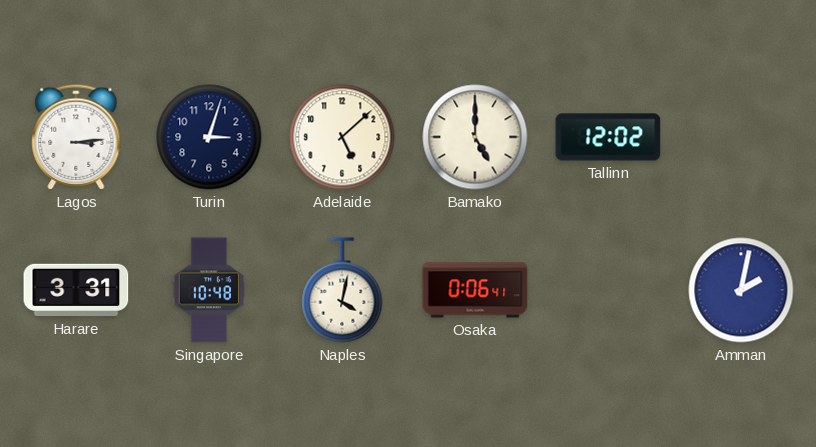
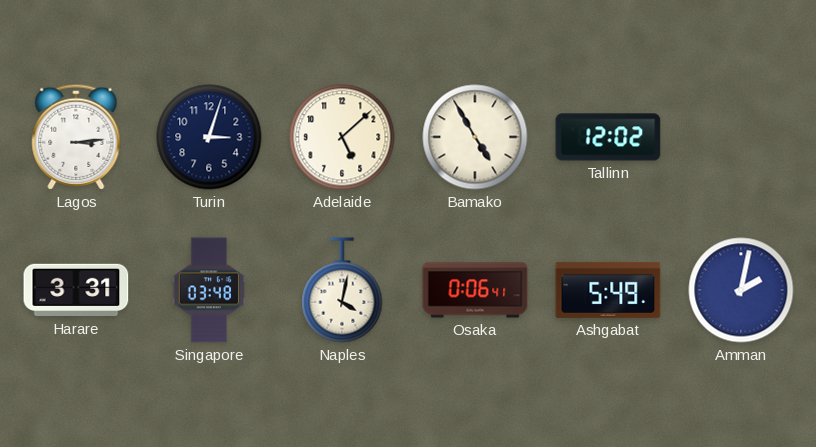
Bamako: 5:00 -> 4:55
Singapore: 10:48 -> 03:48
Ashgabat: none -> 5:49
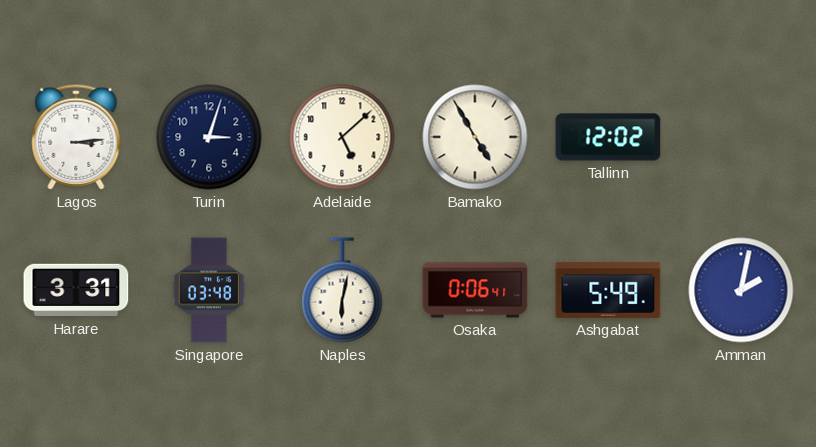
Naples: 4:02 -> 6:02
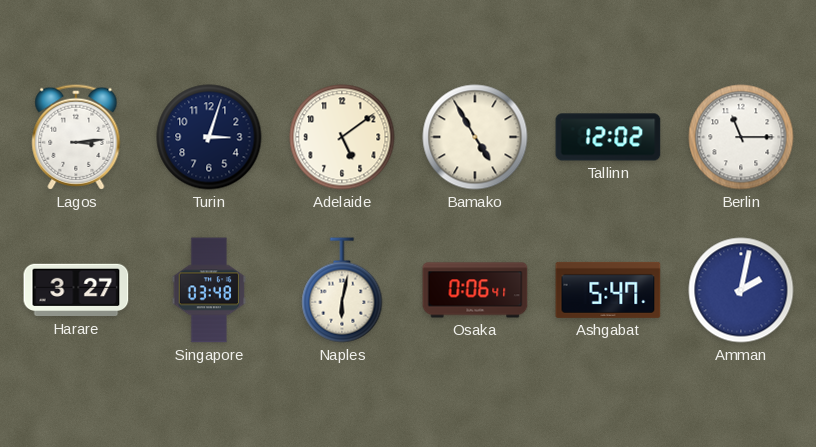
Adelaide: 5:08 -> 5:09
Berlin: none -> 11:15
Harare: 3:31 -> 3:27
Ashgabat: 5:49 -> 5:47
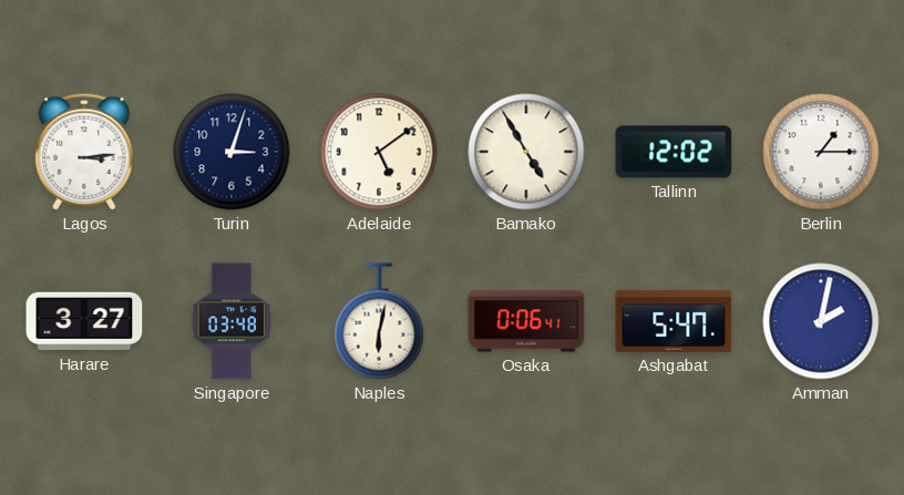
Berlin: 11:15 -> 1:15
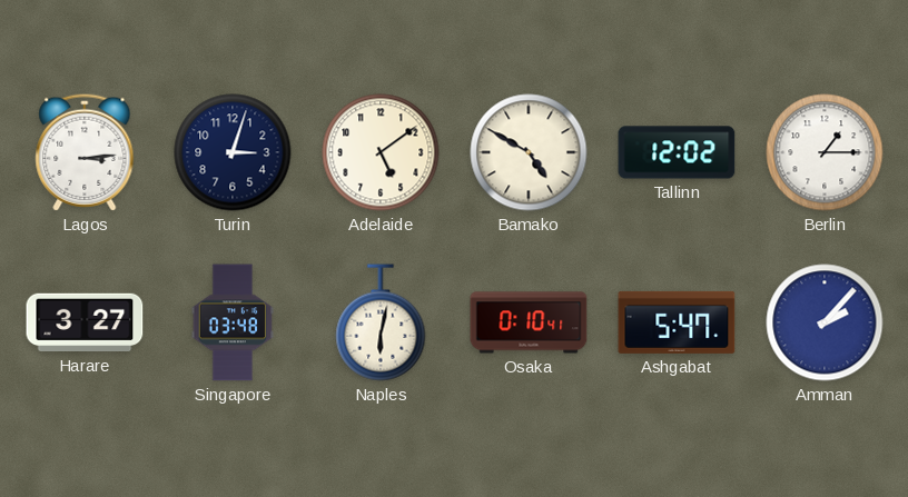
Bamako: 4:55 -> 4:50
Osaka: 0:06 -> 0:10
Amman: 2:02 -> 2:07
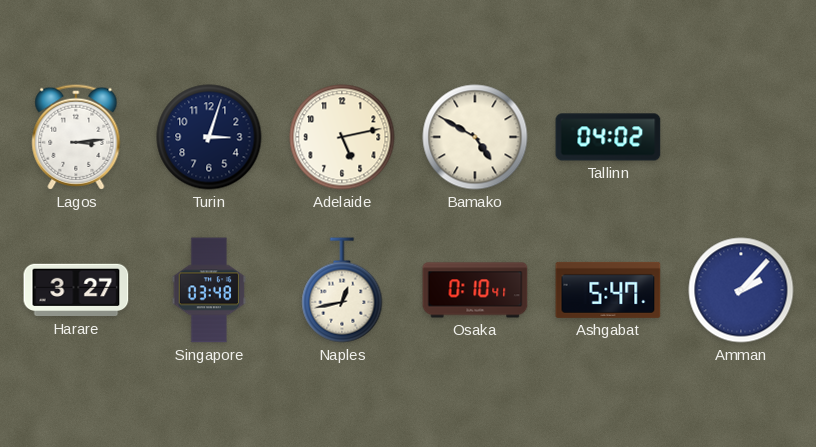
Adelaide: 5:09 -> 5:13
Tallinn: 12:02 -> 04:02
Berlin: 1:15 -> none
Naples: 6:02 -> 12:43
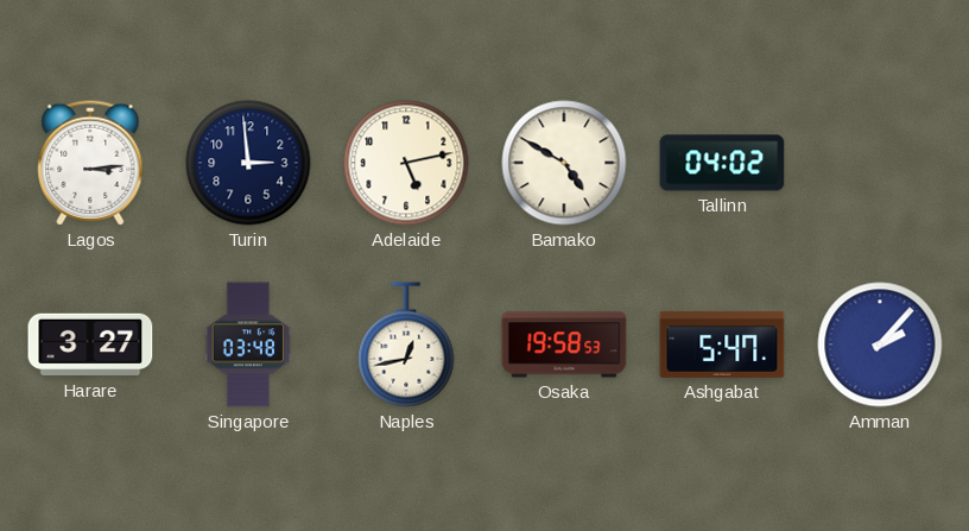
Turin: 3:03 -> 2:59
Osaka: 0:10 -> 19:58
